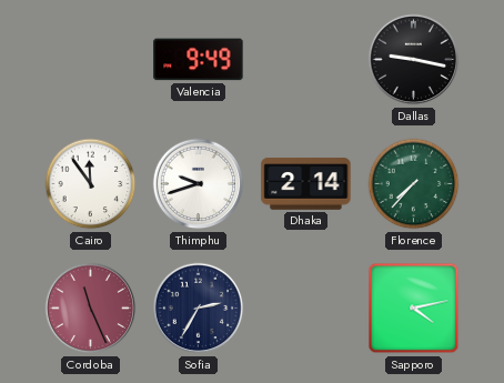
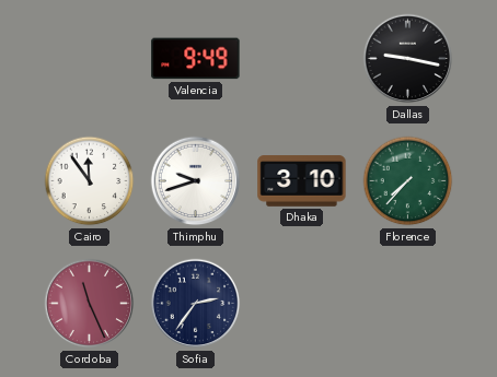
Dhaka: 2:14 -> 3:10
Sofia: 2:35 -> 2:36
Sapporo: 4:13 -> none
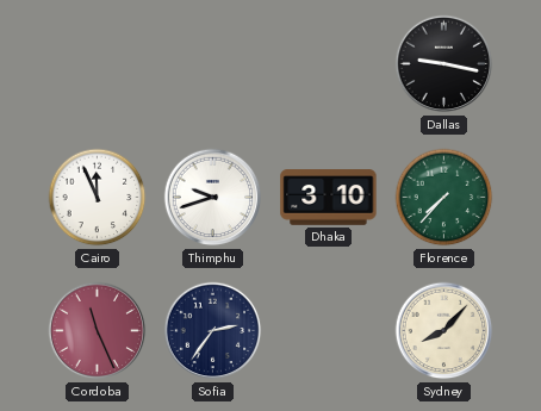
Valencia: 9:49 -> none
Cairo: 11:54 -> 11:56
Sydney: none -> 8:07
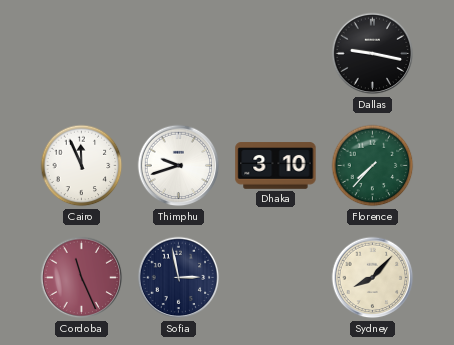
Sofia: 2:36 -> 2:58
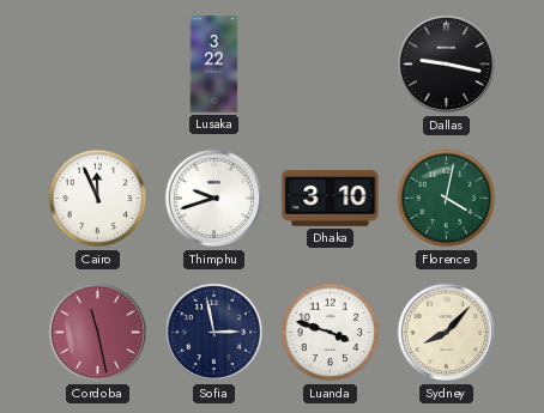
Lusaka: none -> 3:22
Florence: 7:37 -> 4:02
Cordoba: 11:26 -> 11:28
Luanda: none -> 3:48
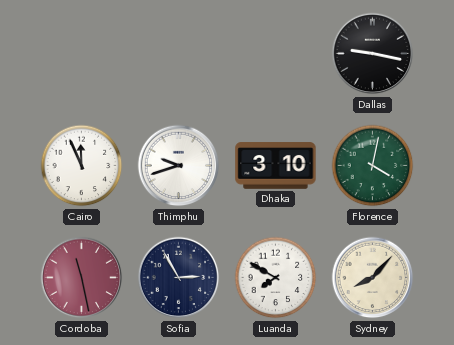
Lusaka: 3:22 -> none
Sofia: 2:58 -> 2:55
Luanda: 3:48 -> 7:50
